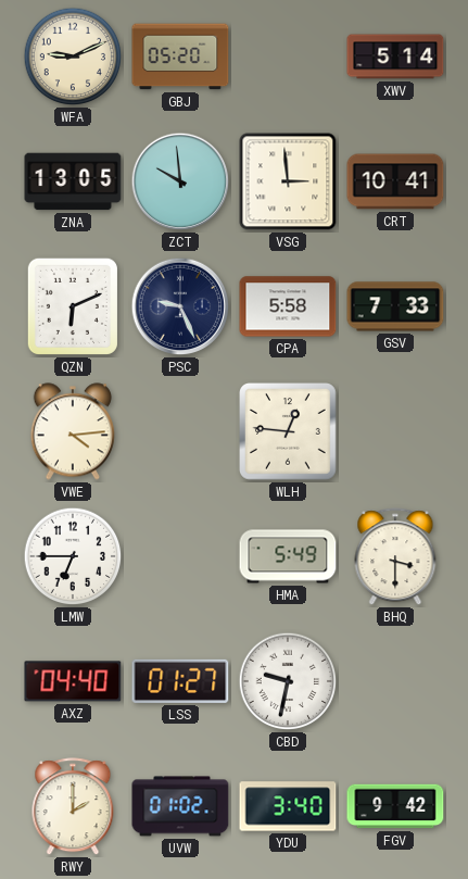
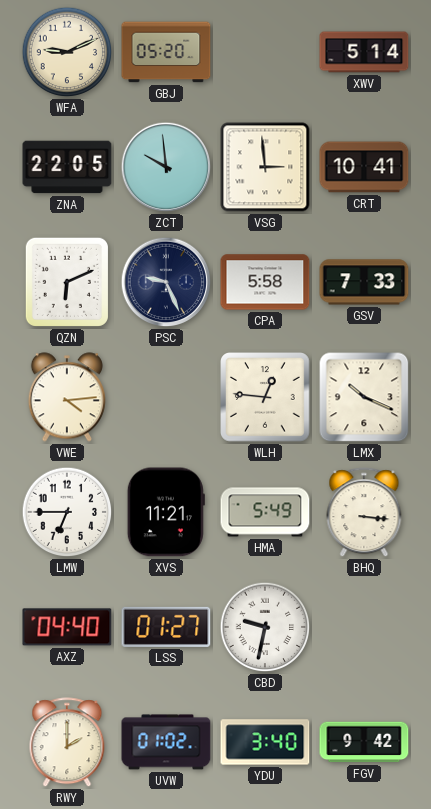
ZNA: 13:05 -> 22:05
LMX: none -> 10:19
XVS: none -> 11:21
BHQ: 3:30 -> 3:16
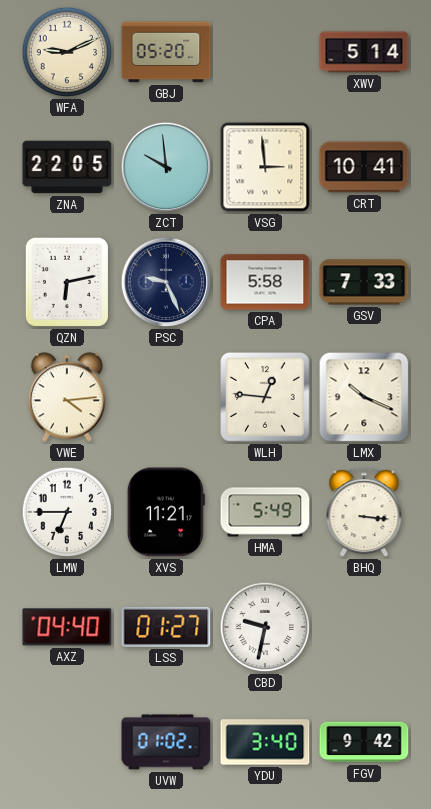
QZN: 6:11 -> 6:13
RWY: 2:00 -> none
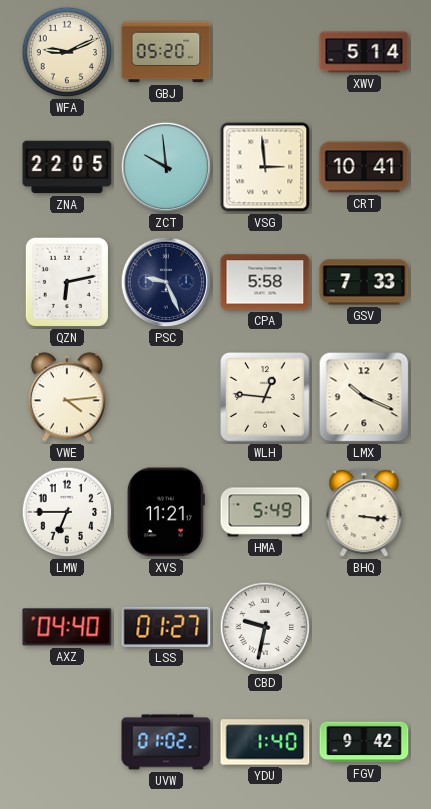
YDU: 3:40 -> 1:40
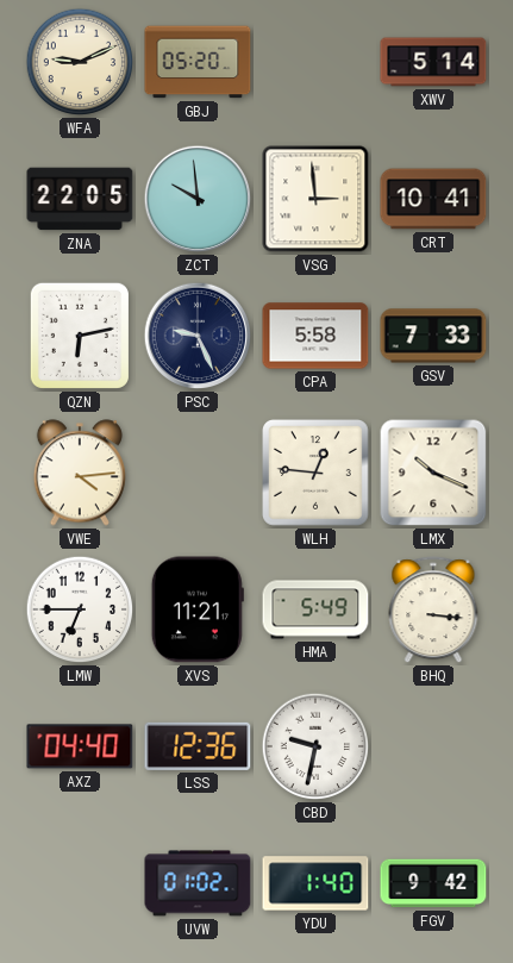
LSS: 01:27 -> 12:36
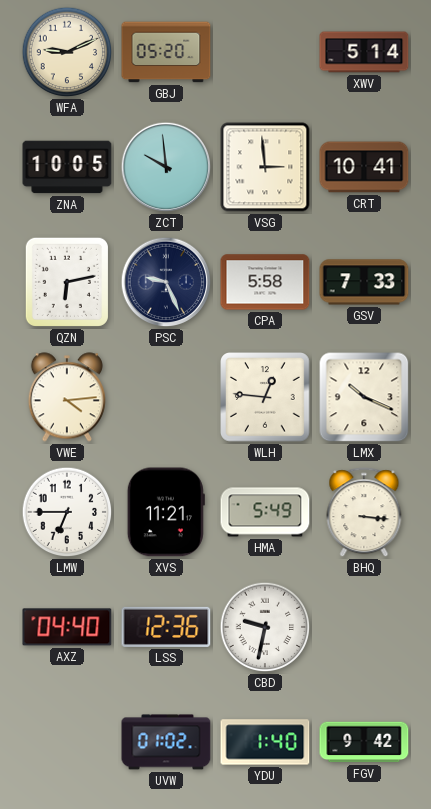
ZNA: 22:05 -> 10:05
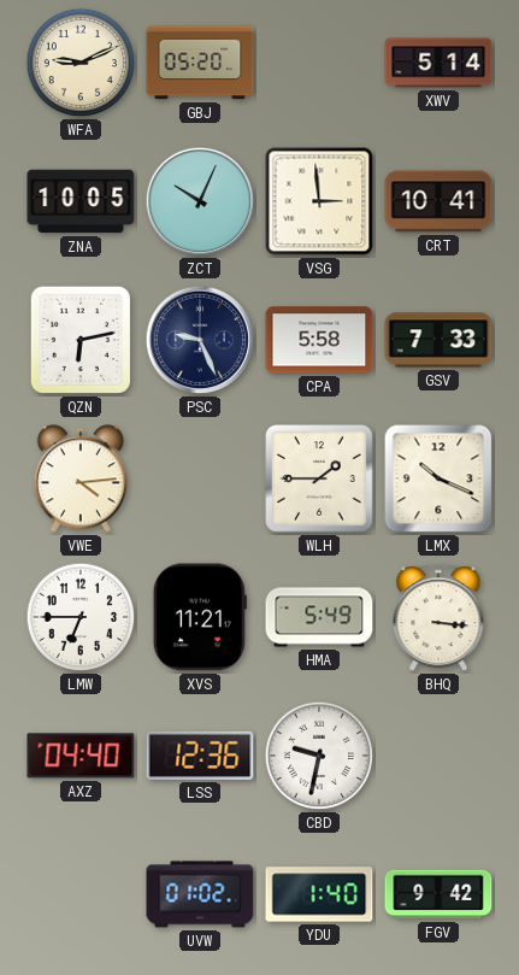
ZCT: 9:59 -> 10:04
WLH: 12:46 -> 1:45
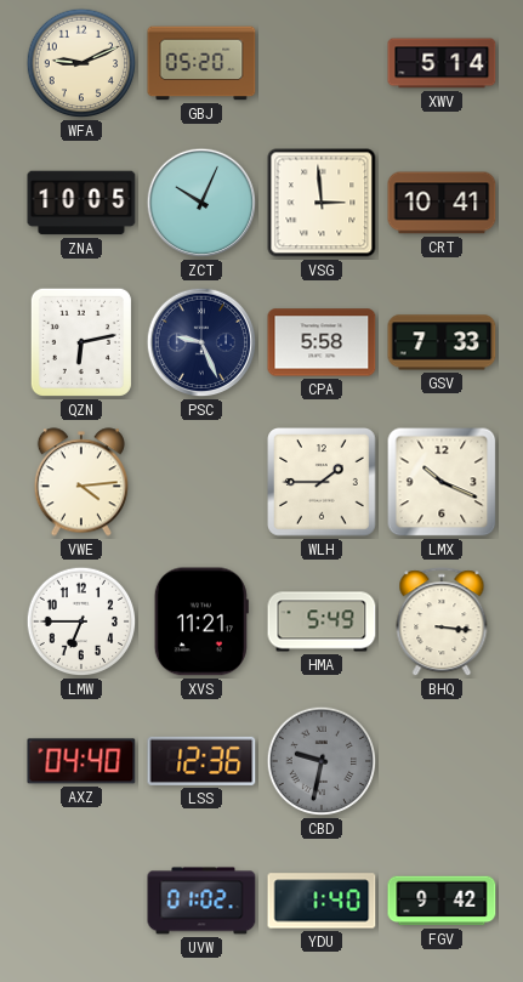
CBD dial: white -> grey
